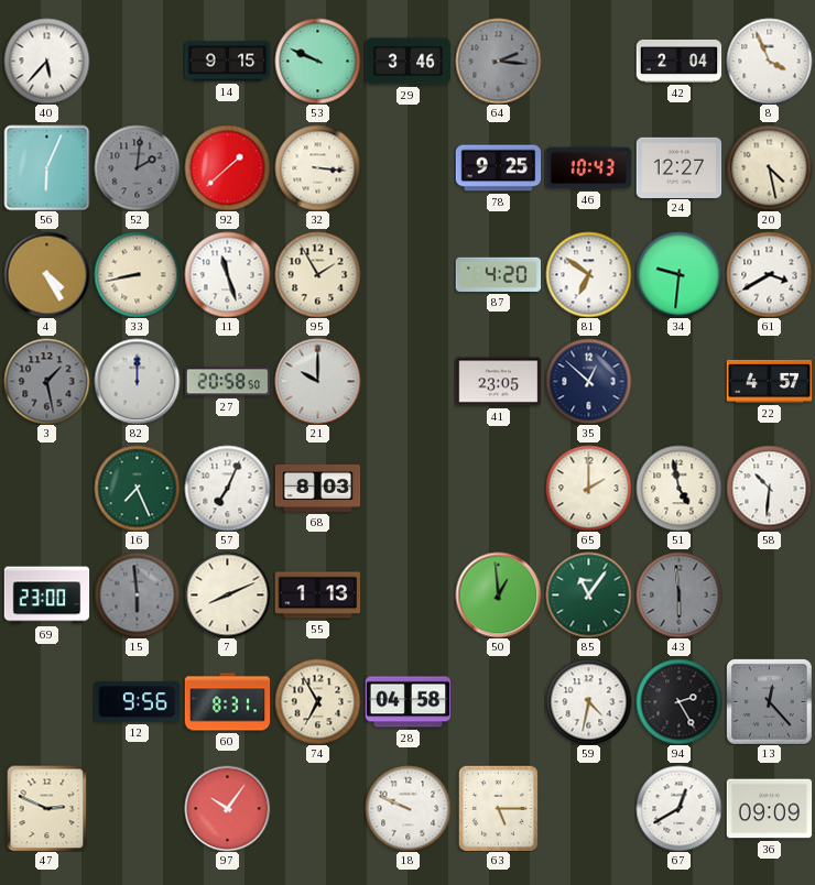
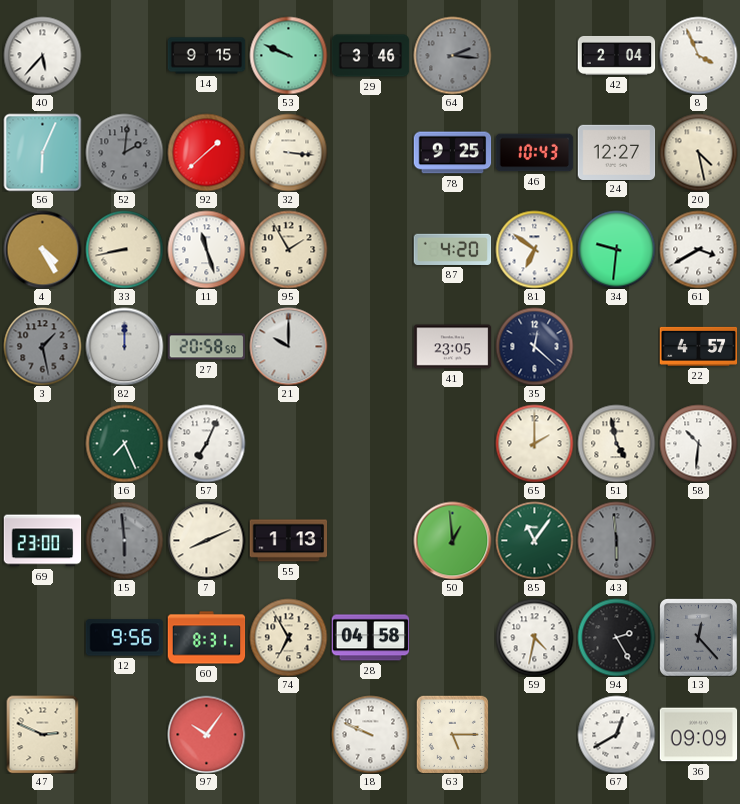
35: 12:52 -> 12:22
68: 8:03 -> none
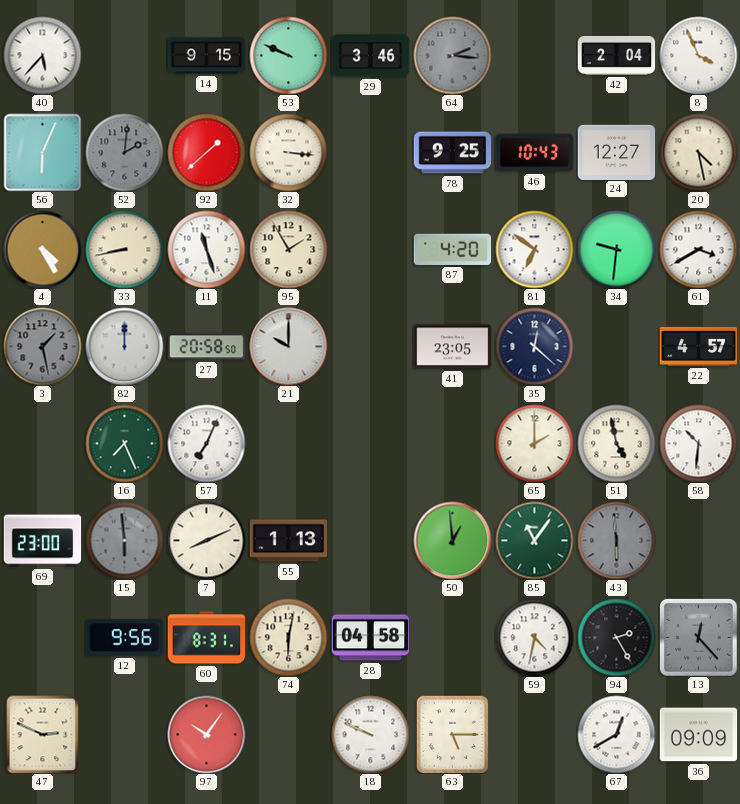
74: 6:55 -> 6:02
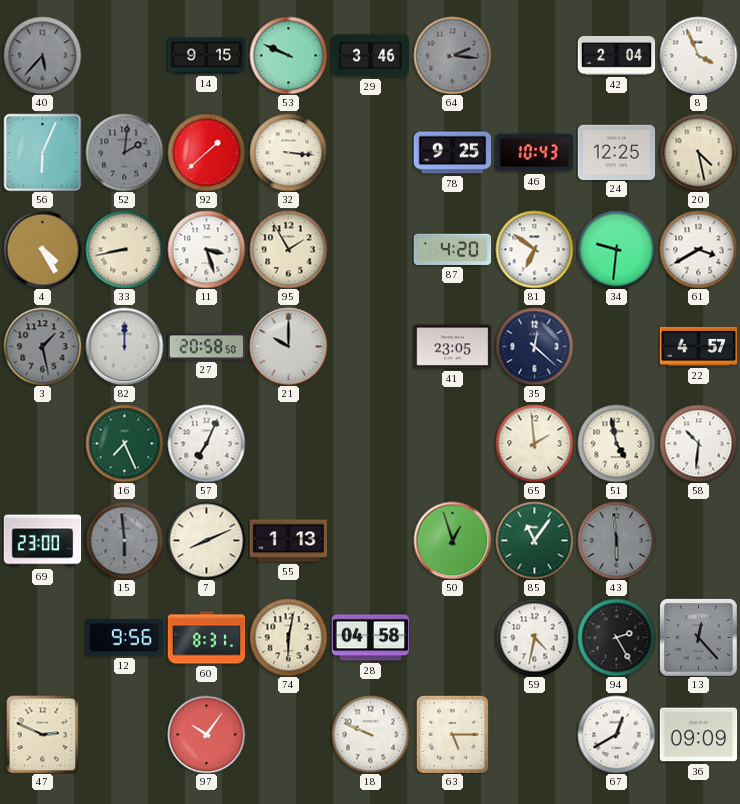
40 dial: white -> grey
24: 12:27 -> 12:25
11: 11:27 -> 3:27
65: 2:00 -> 1:59
50: 12:59 -> 12:57
